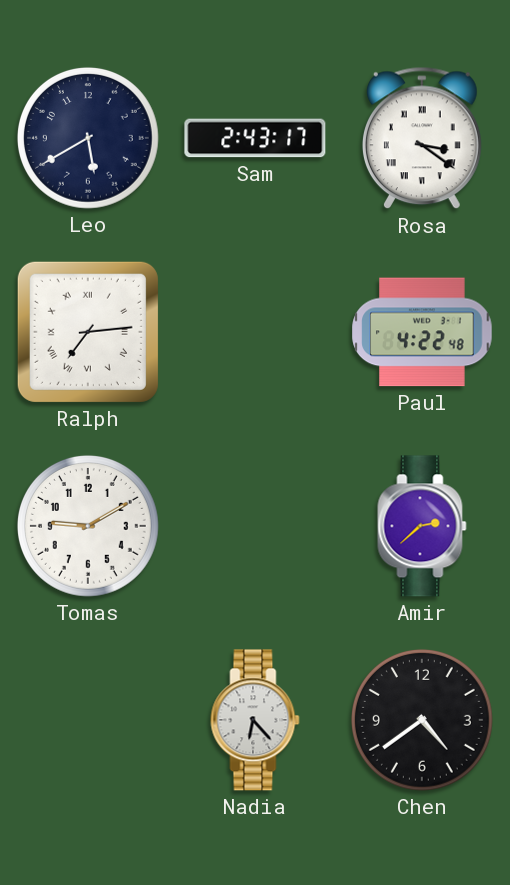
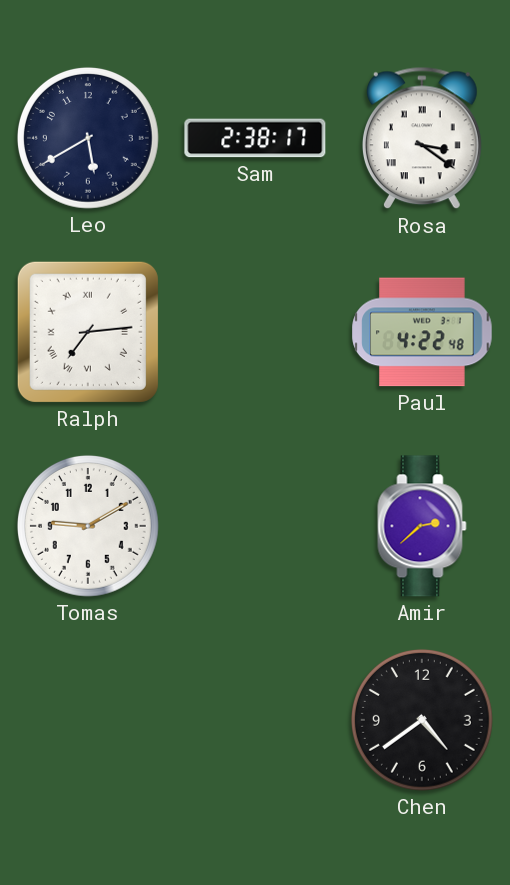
Sam: 2:43 -> 2:38
Nadia: 6:23 -> none
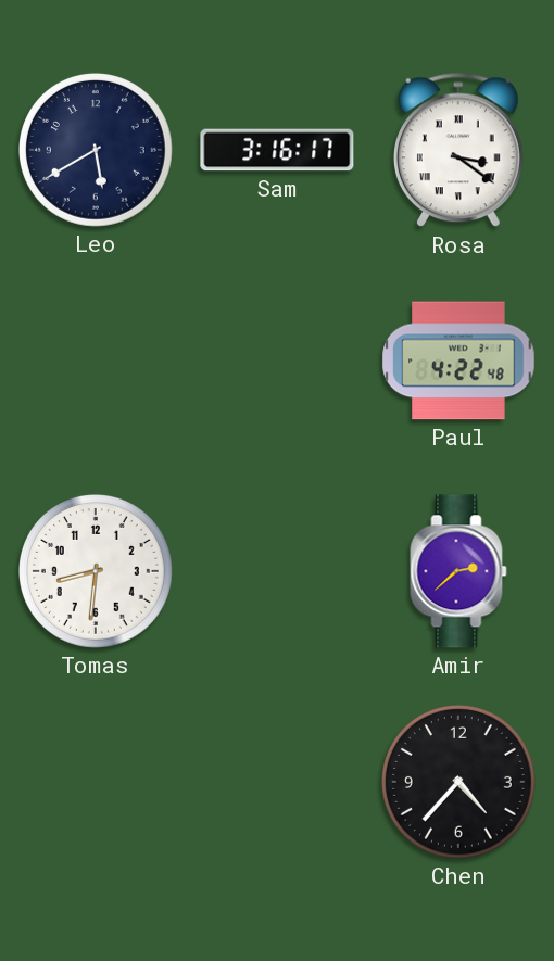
Sam: 2:38 -> 3:16
Ralph: 7:14 -> none
Tomas: 9:10 -> 8:31
Chen: 4:39 -> 4:37
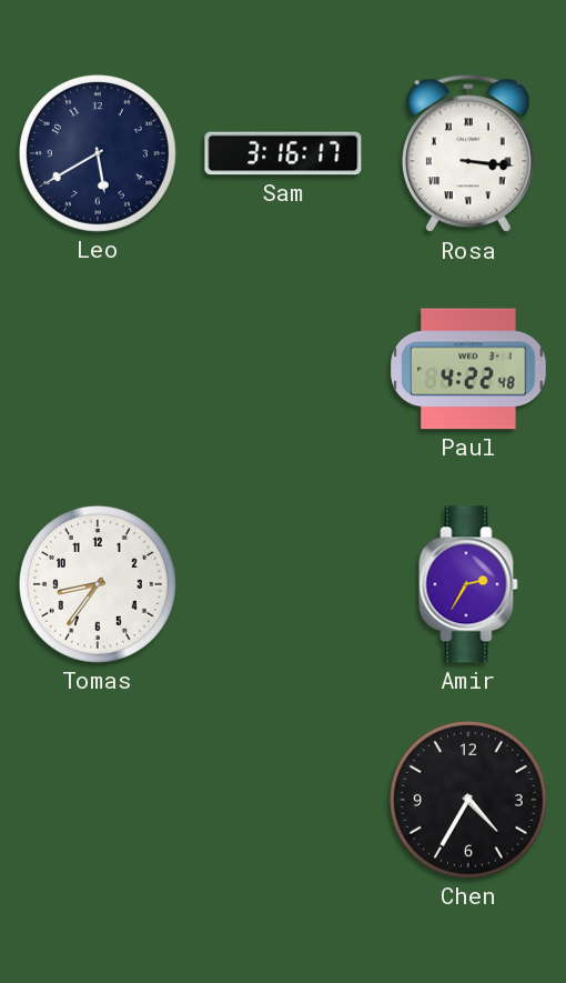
Rosa: 3:21 -> 3:16
Tomas: 8:31 -> 8:36
Amir: 2:38 -> 2:35
Chen: 4:37 -> 4:35
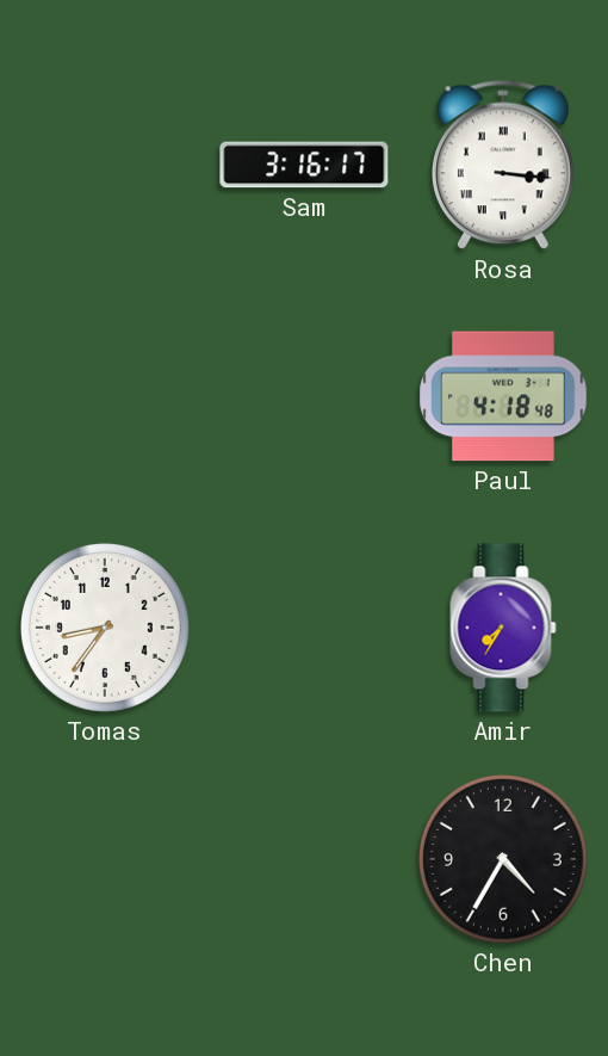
Leo: 5:40 -> none
Paul: 4:22 -> 4:18
Amir: 2:35 -> 7:35
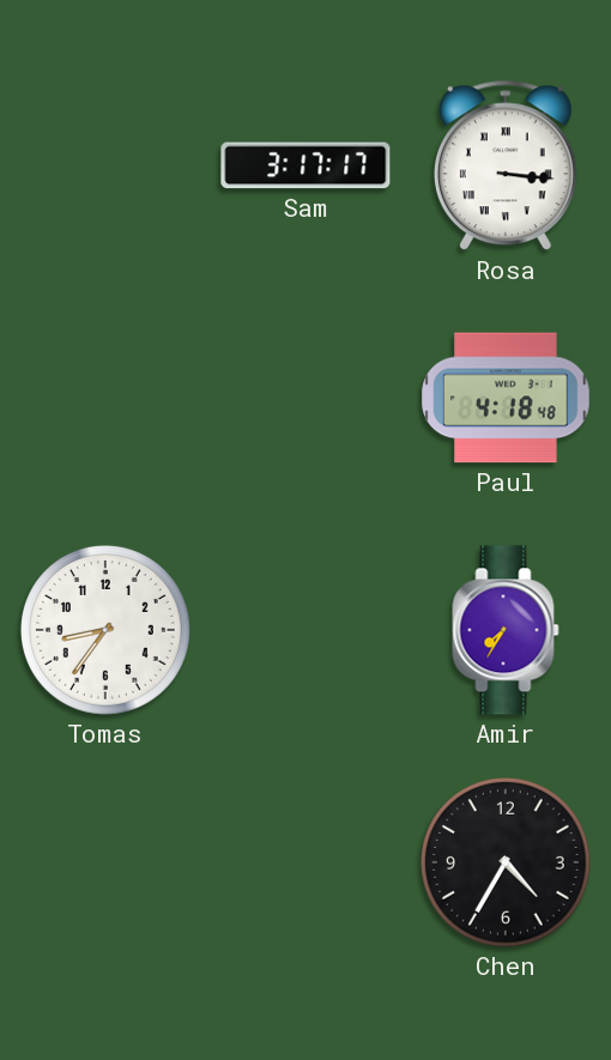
Sam: 3:16 -> 3:17
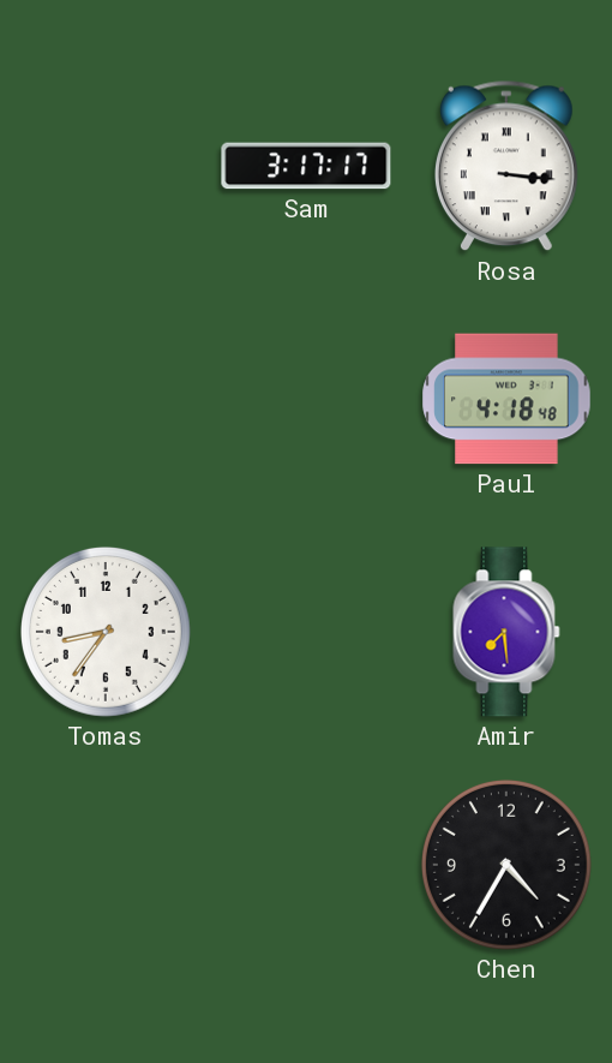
Amir: 7:35 -> 7:29
